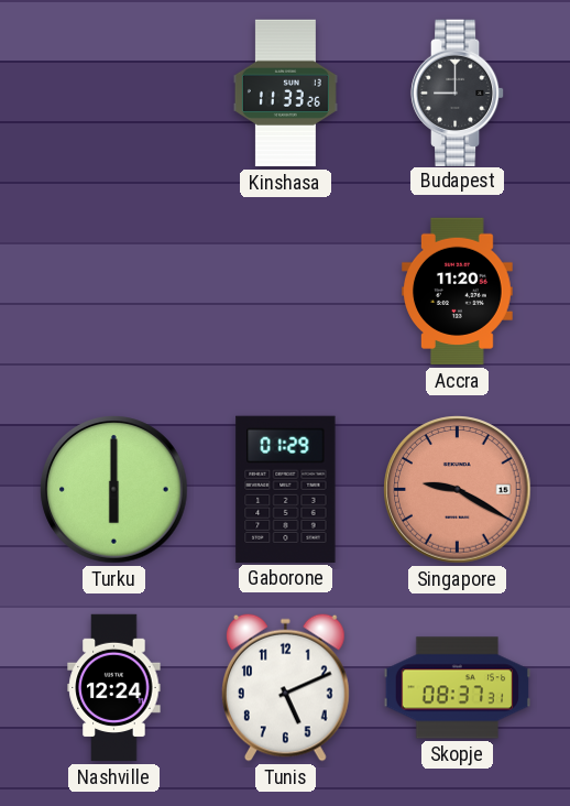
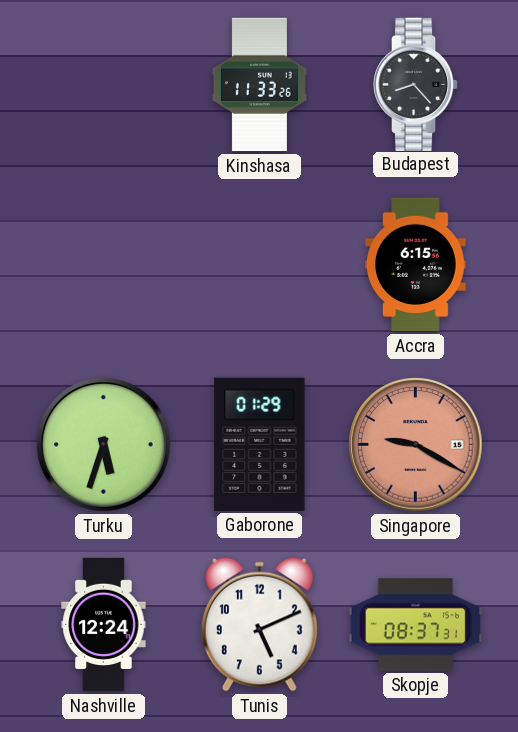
Budapest: 9:00 -> 8:23
Accra: 11:20 -> 6:15
Turku: 6:00 -> 5:33
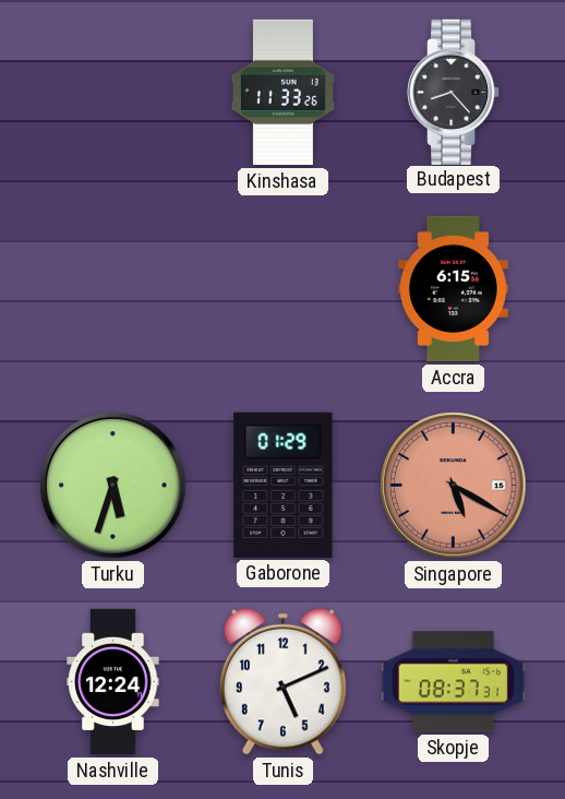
Singapore: 9:20 -> 5:20
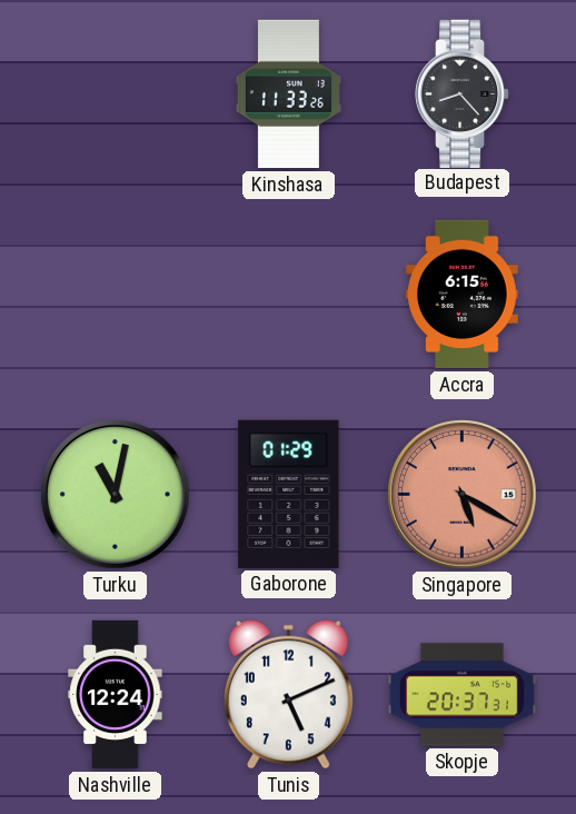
Turku: 5:33 -> 11:02
Skopje: 08:37 -> 20:37
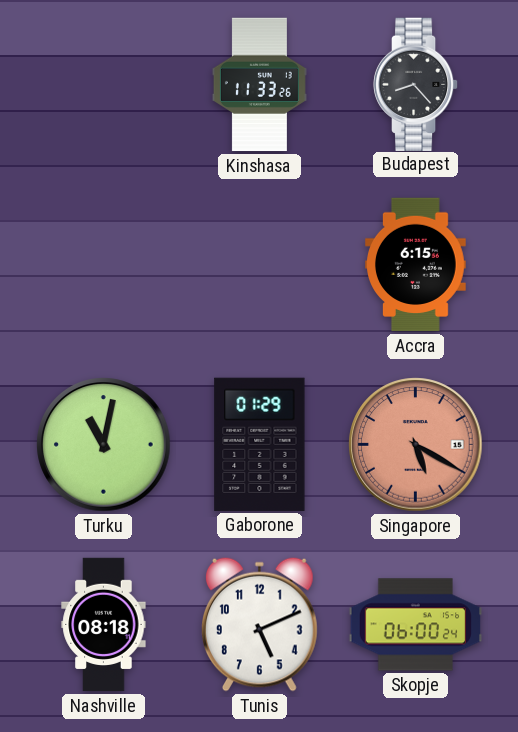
Nashville: 12:24 -> 08:18
Skopje: 20:37 -> 06:00
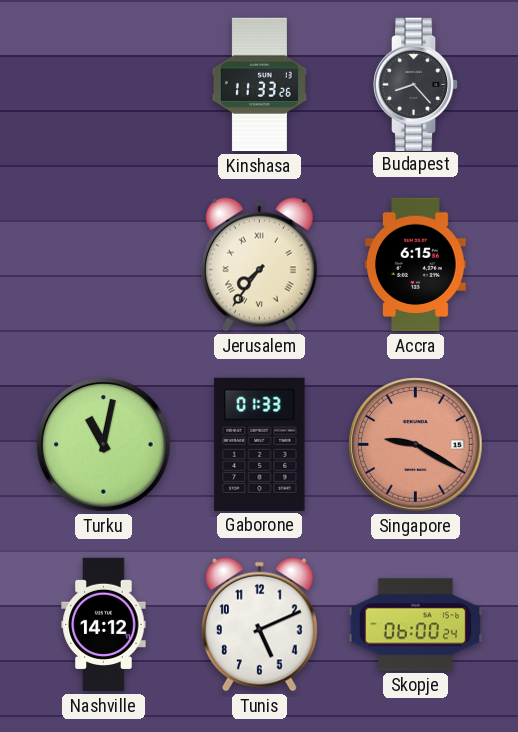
Jerusalem: none -> 7:36
Gaborone: 01:29 -> 01:33
Singapore: 5:20 -> 9:20
Nashville: 08:18 -> 14:12
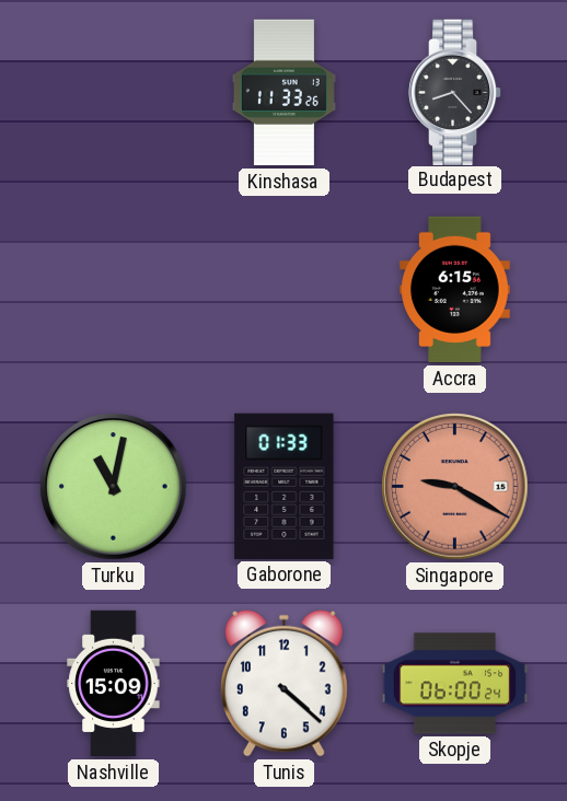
Jerusalem: 7:36 -> none
Nashville: 14:12 -> 15:09
Tunis: 5:11 -> 4:22
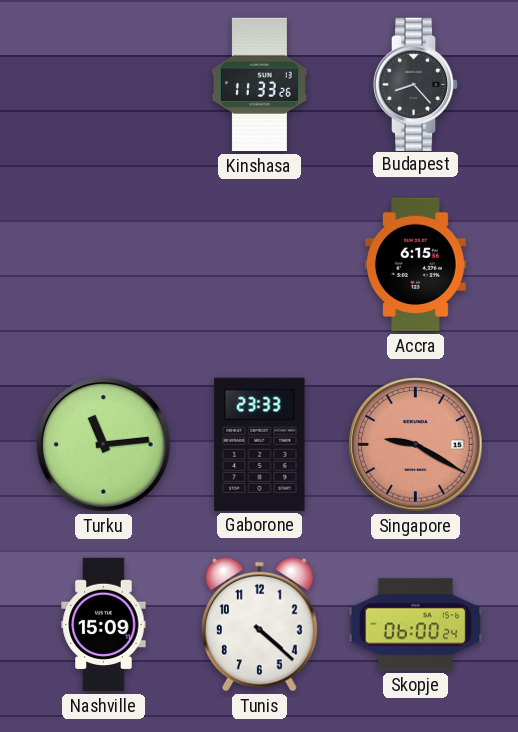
Turku: 11:02 -> 11:14
Gaborone: 01:33 -> 23:33
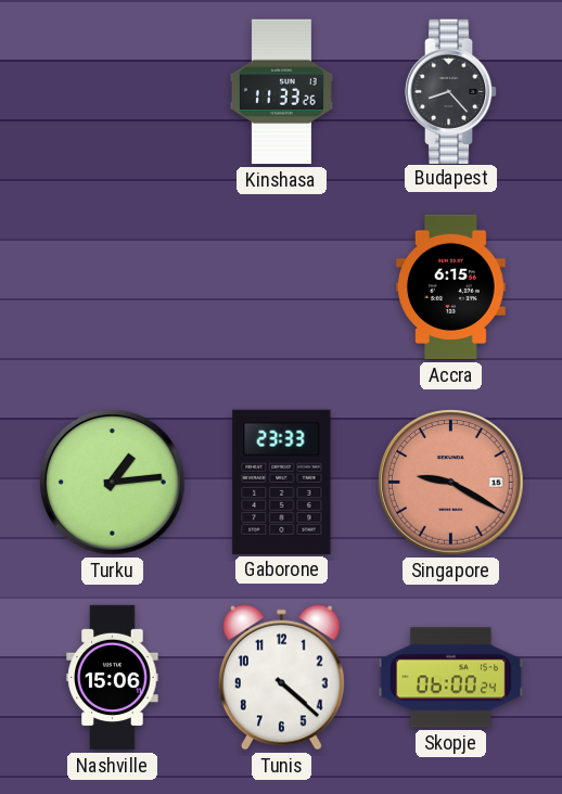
Turku: 11:14 -> 1:14
Nashville: 15:09 -> 15:06
